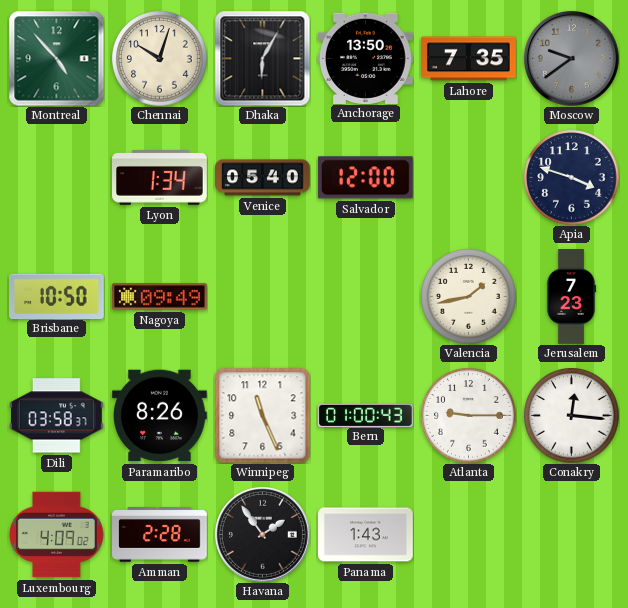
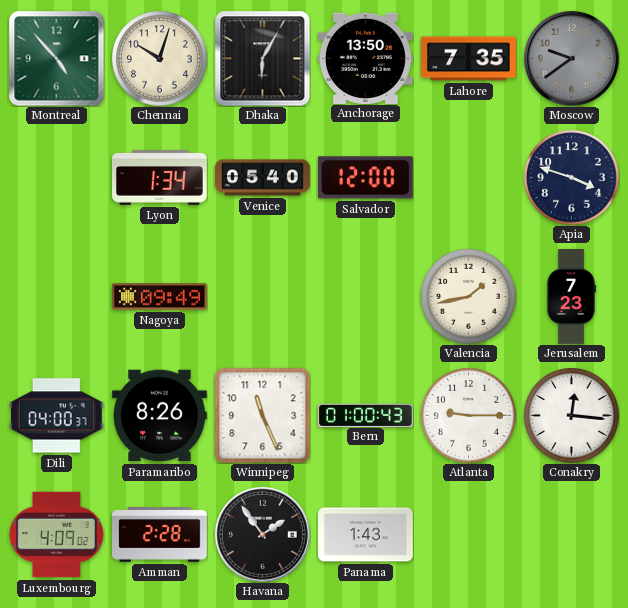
Brisbane: 10:50 -> none
Dili: 03:58 -> 04:00
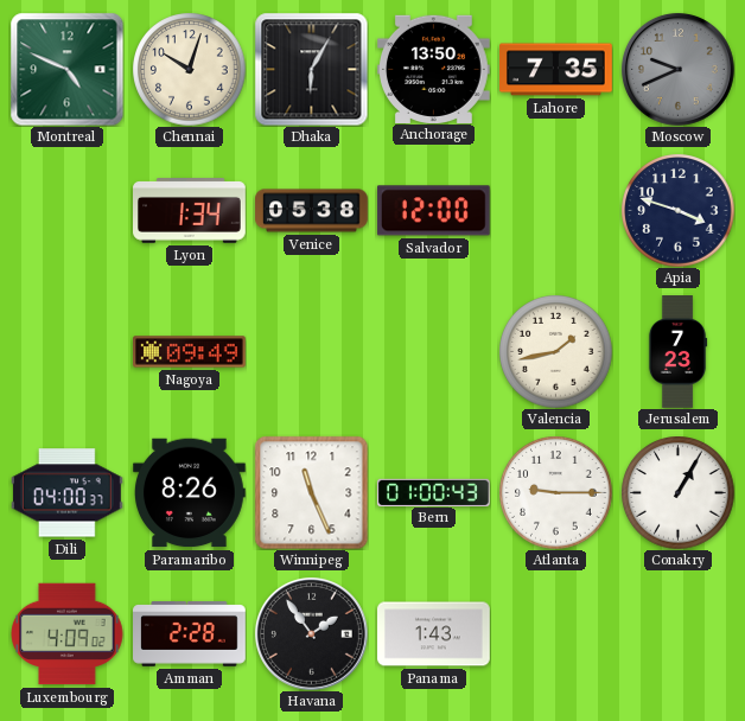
Montreal: 4:53 -> 4:49
Moscow: 9:39 -> 9:41
Venice: 05:40 -> 05:38
Conakry: 12:16 -> 1:05
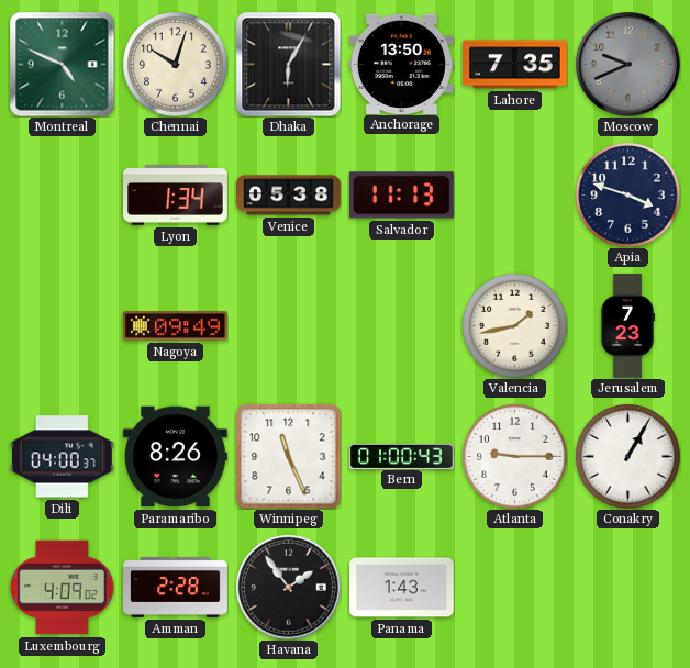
Salvador: 12:00 -> 11:13
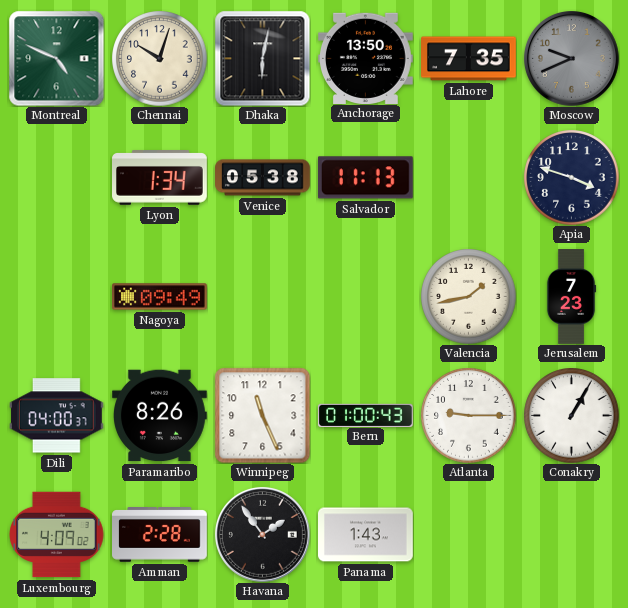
Dhaka: 6:05 -> 6:02
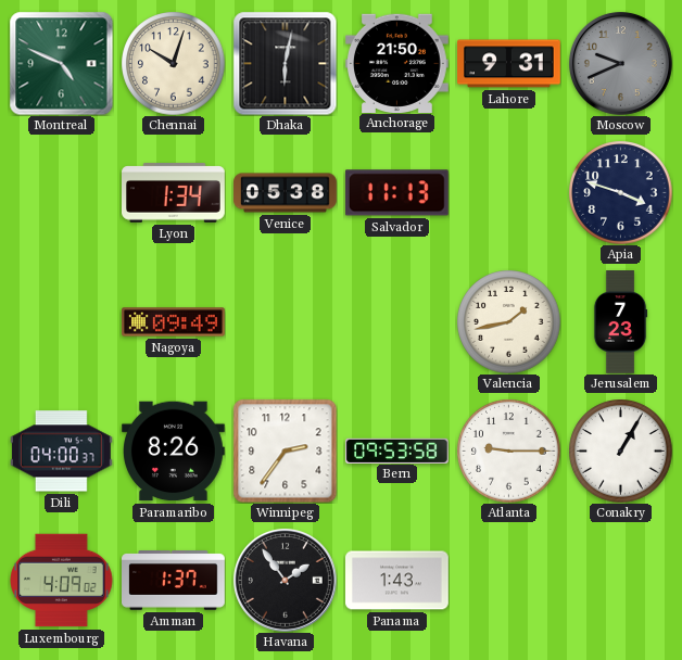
Anchorage: 13:50 -> 21:50
Lahore: 7:35 -> 9:31
Winnipeg: 11:26 -> 2:36
Bern: 01:00 -> 09:53
Amman: 2:28 -> 1:37
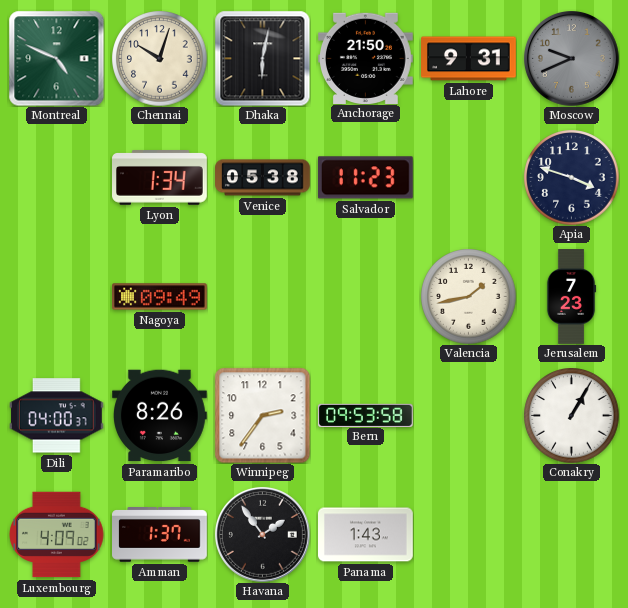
Salvador: 11:13 -> 11:23
Atlanta: 9:15 -> none
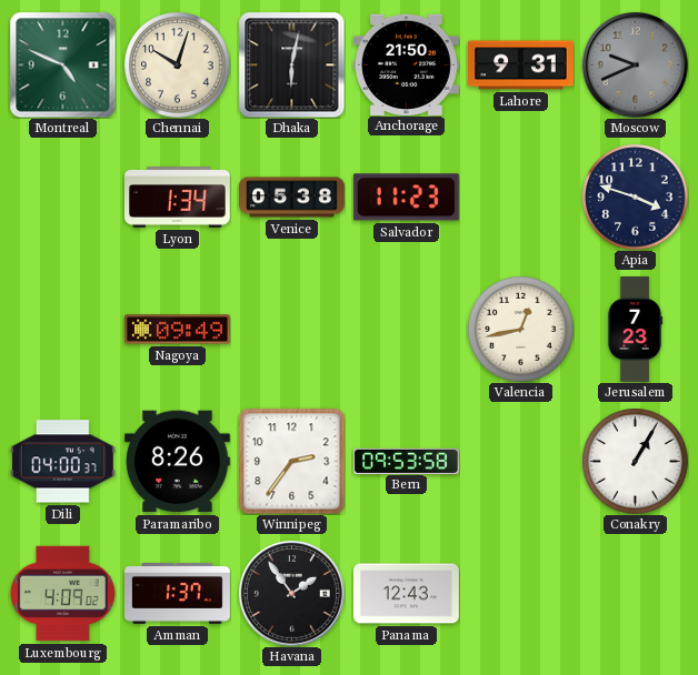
Valencia: 1:43 -> 12:43
Panama: 1:43 -> 12:43
